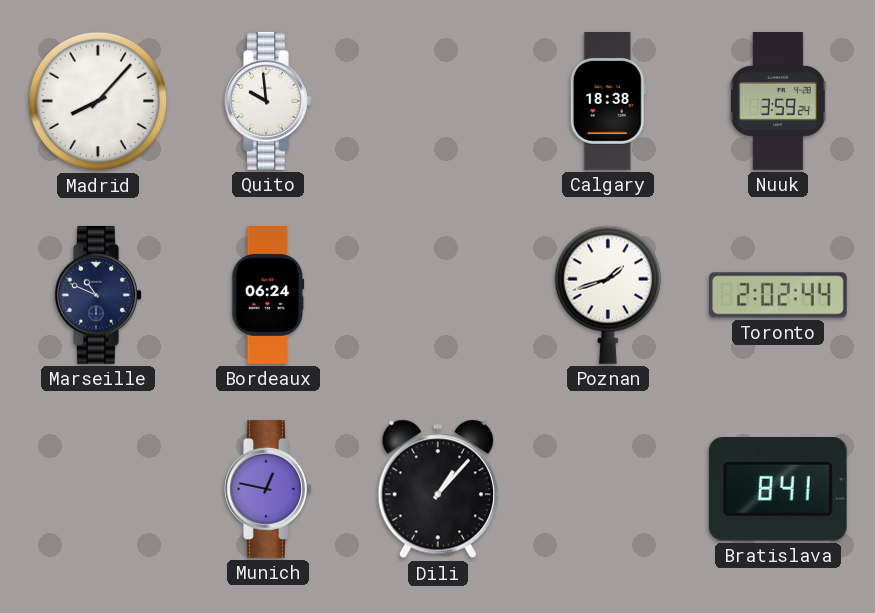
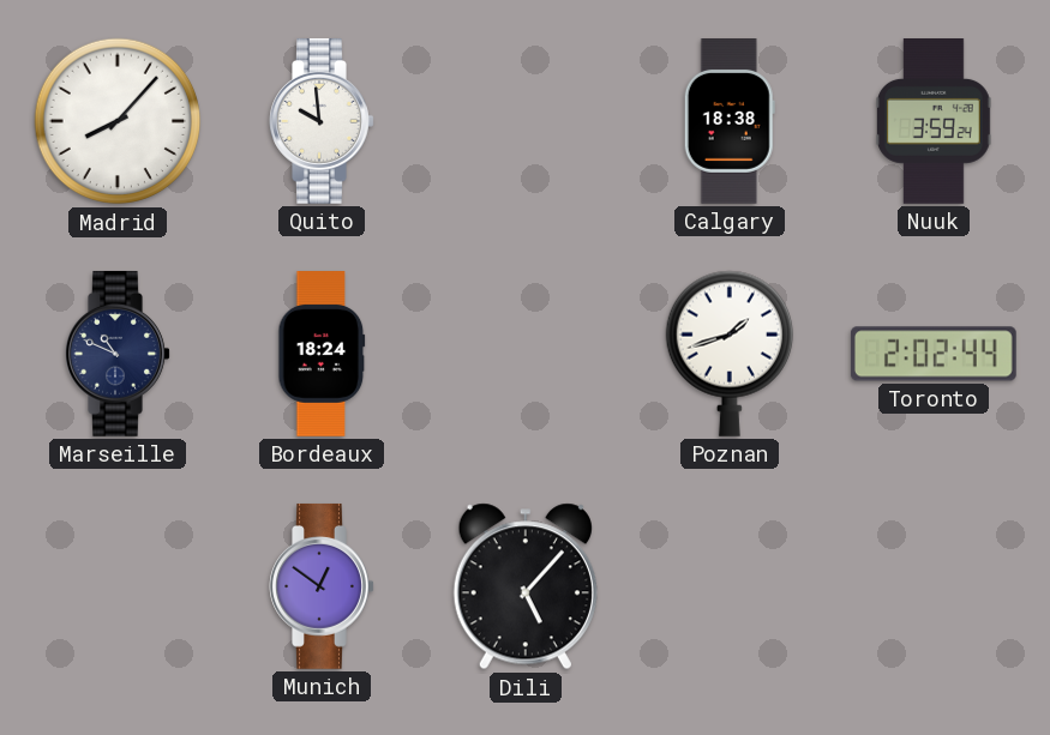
Bordeaux: 06:24 -> 18:24
Munich: 12:47 -> 12:51
Dili: 1:07 -> 5:07
Bratislava: 8:41 -> none
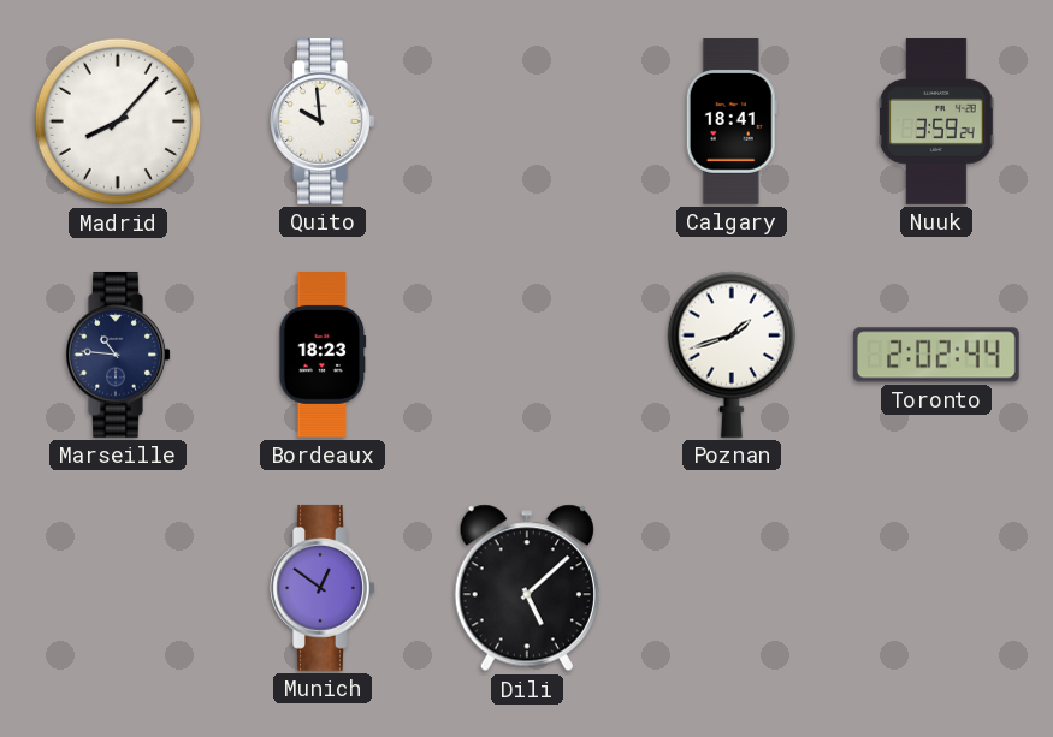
Calgary: 18:38 -> 18:41
Marseille: 10:49 -> 10:46
Bordeaux: 18:24 -> 18:23
Dili: 5:07 -> 5:08
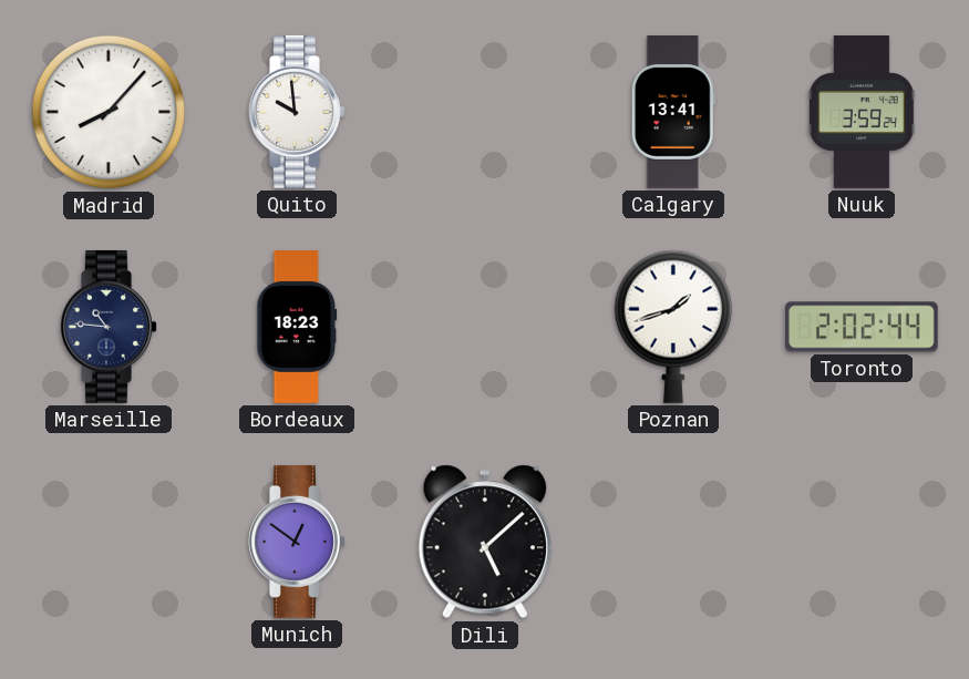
Calgary: 18:41 -> 13:41
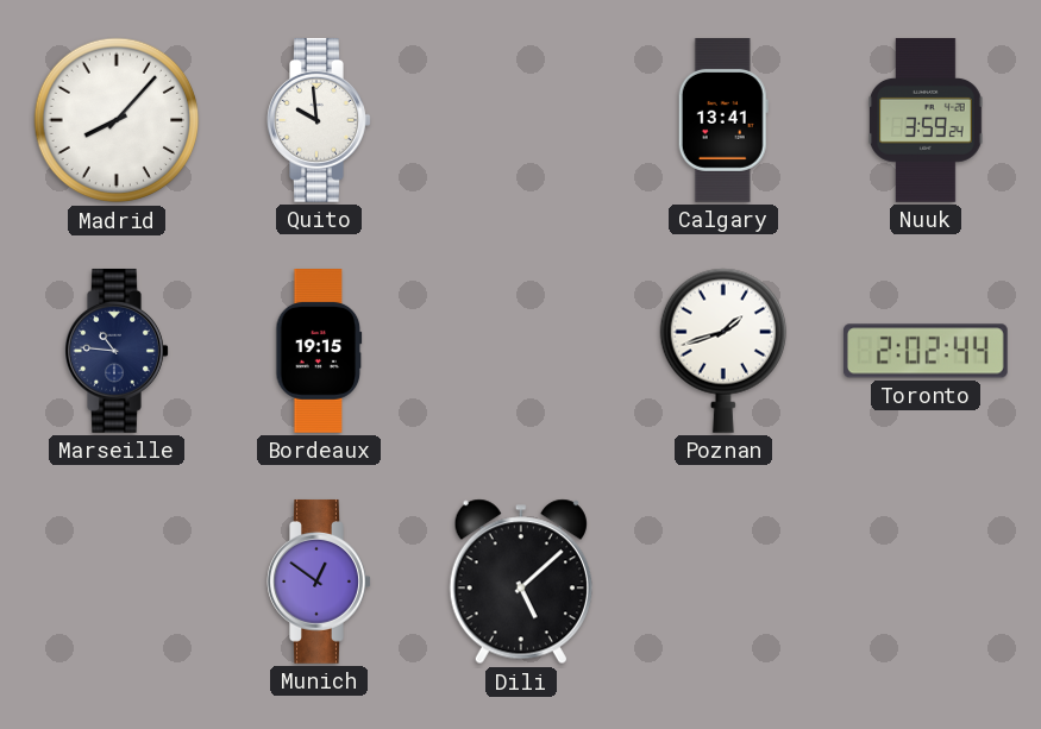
Bordeaux: 18:23 -> 19:15
